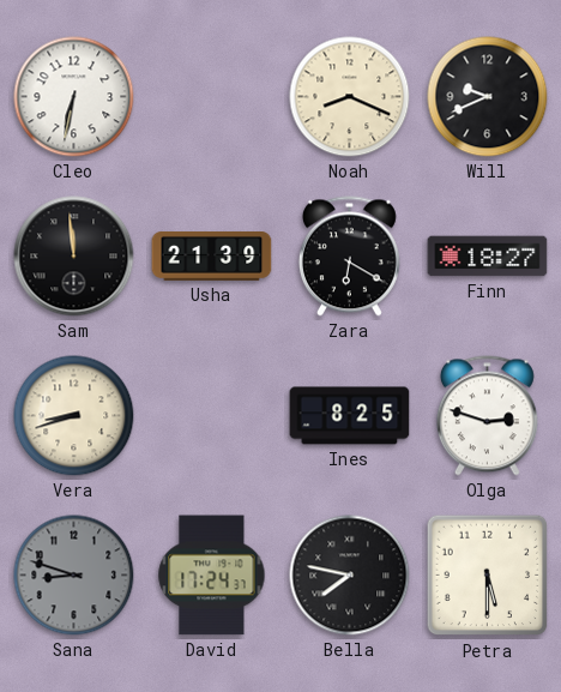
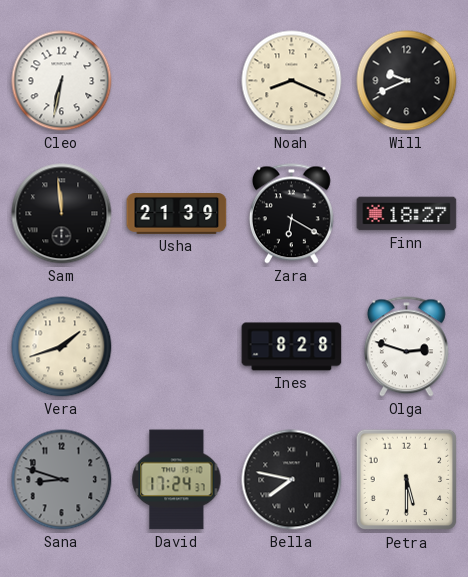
Vera: 8:42 -> 1:42
Ines: 8:25 -> 8:28
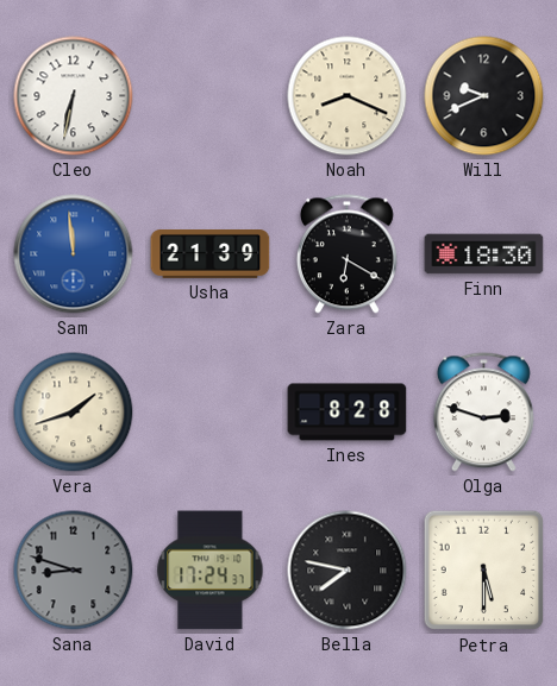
Sam dial: black -> blue
Finn: 18:27 -> 18:30
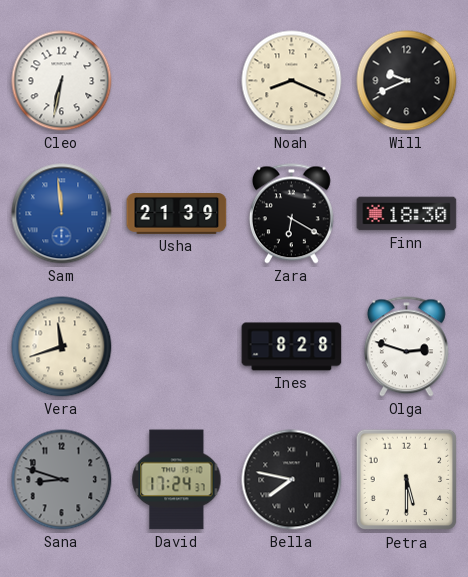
Vera: 1:42 -> 11:42
